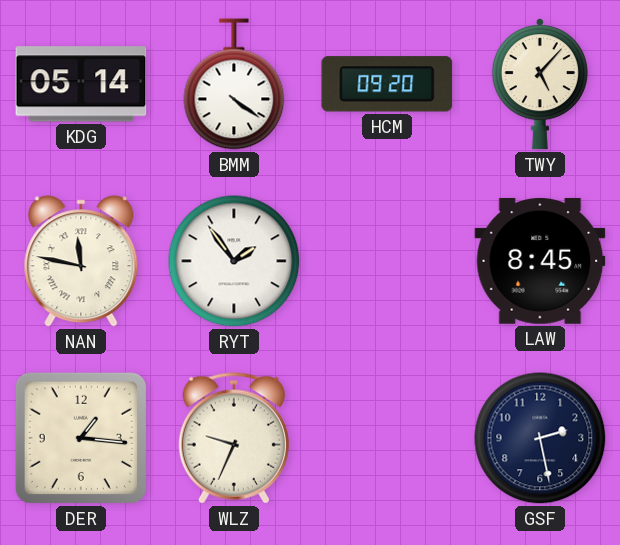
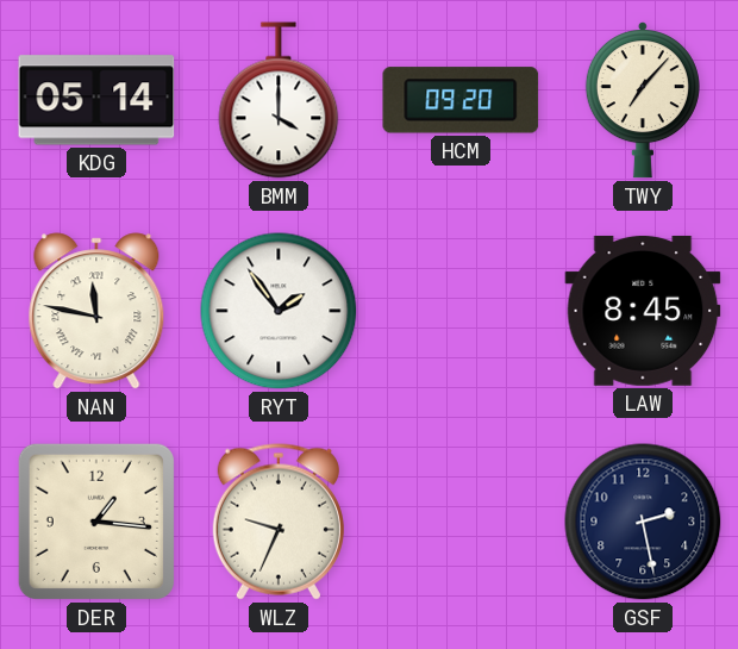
BMM: 4:21 -> 4:00
TWY: 5:07 -> 7:07
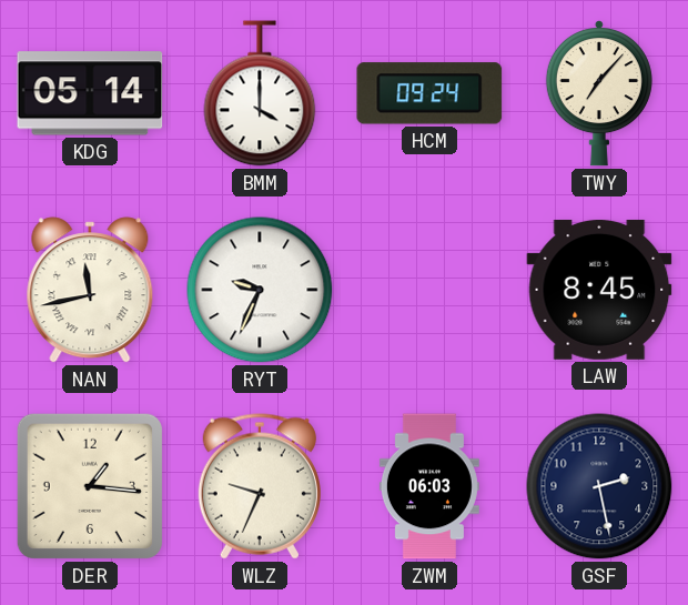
HCM: 09:20 -> 09:24
NAN: 11:47 -> 11:43
RYT: 1:54 -> 9:34
ZWM: none -> 06:03
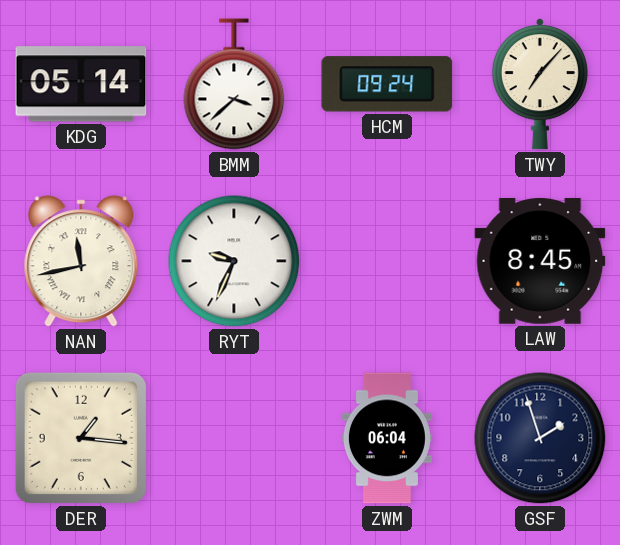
BMM: 4:00 -> 3:38
WLZ: 9:34 -> none
ZWM: 06:03 -> 06:04
GSF: 2:28 -> 1:57
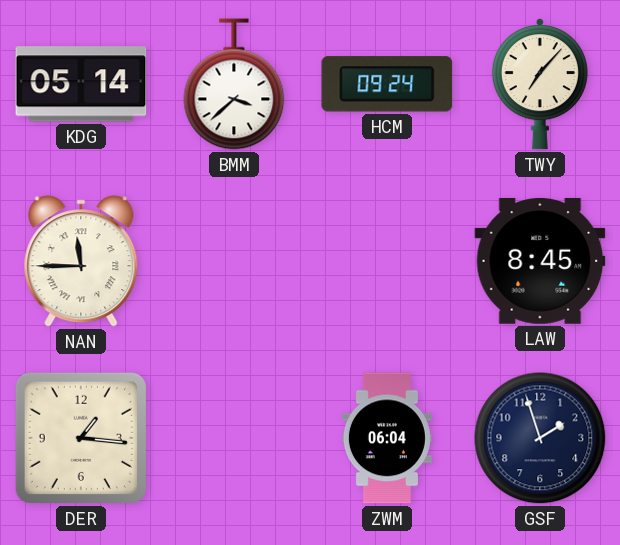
NAN: 11:43 -> 11:45
RYT: 9:34 -> none
